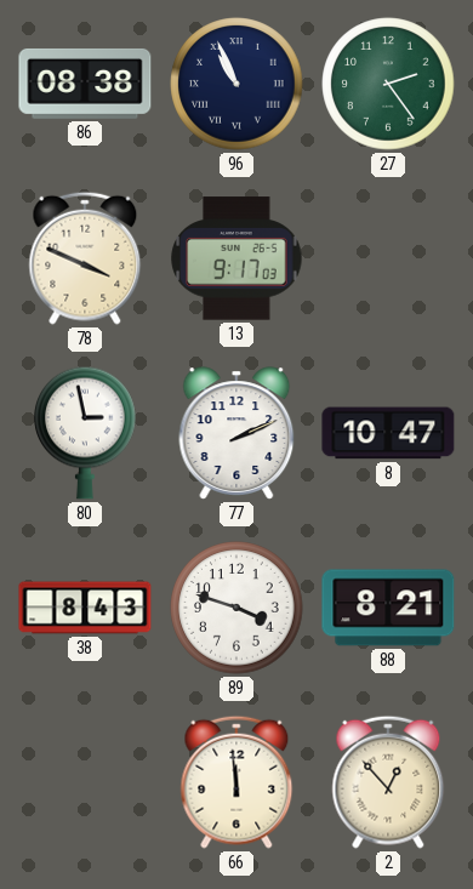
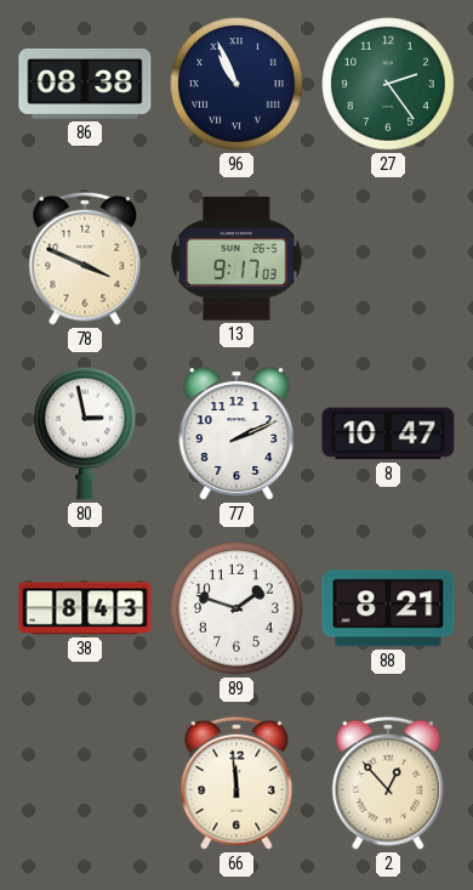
89: 3:48 -> 1:48
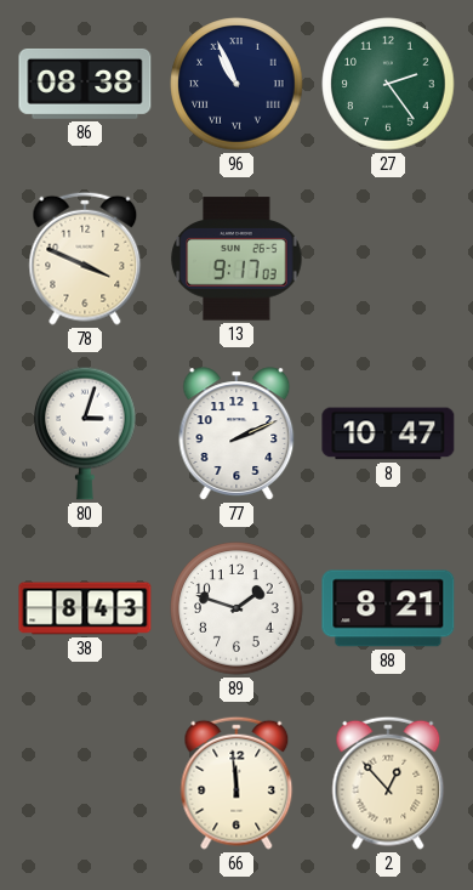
80: 2:58 -> 3:03
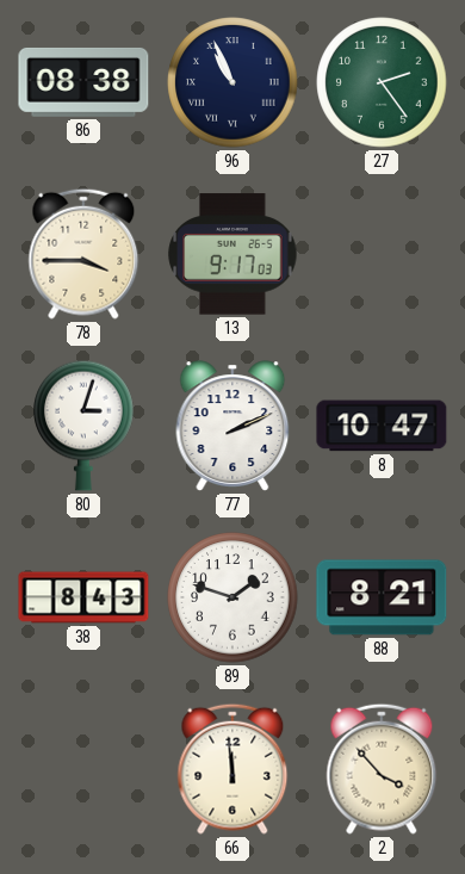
78: 3:49 -> 3:45
2: 12:53 -> 3:53
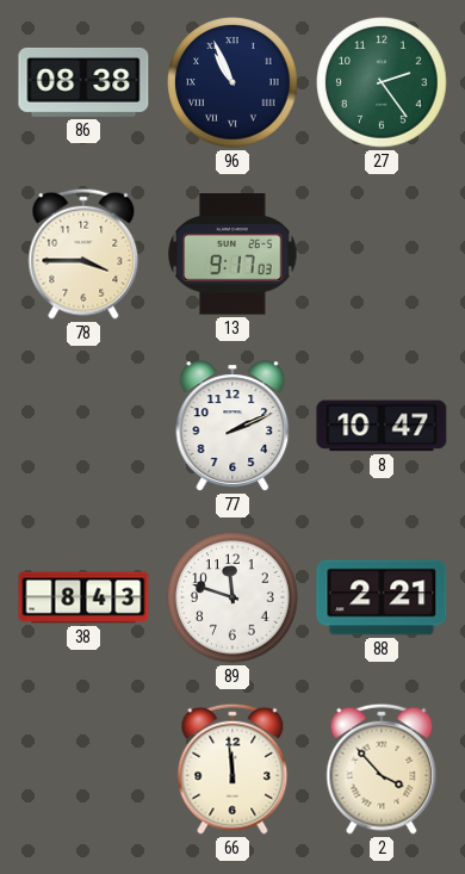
80: 3:03 -> none
89: 1:48 -> 11:48
88: 8:21 -> 2:21
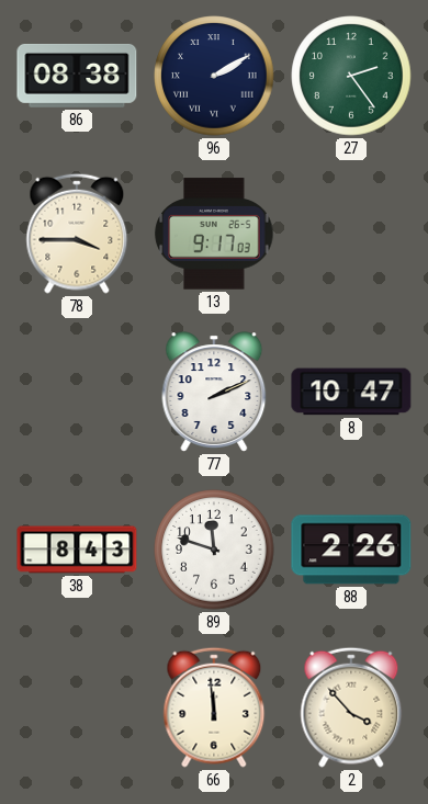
96: 10:56 -> 2:10
88: 2:21 -> 2:26
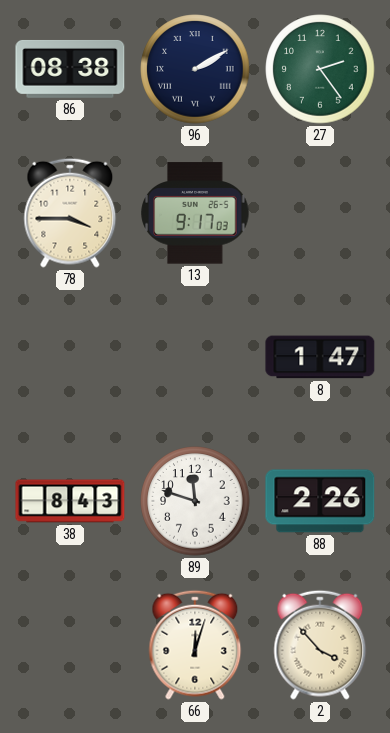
77: 2:11 -> none
8: 10:47 -> 1:47
66: 11:59 -> 12:03
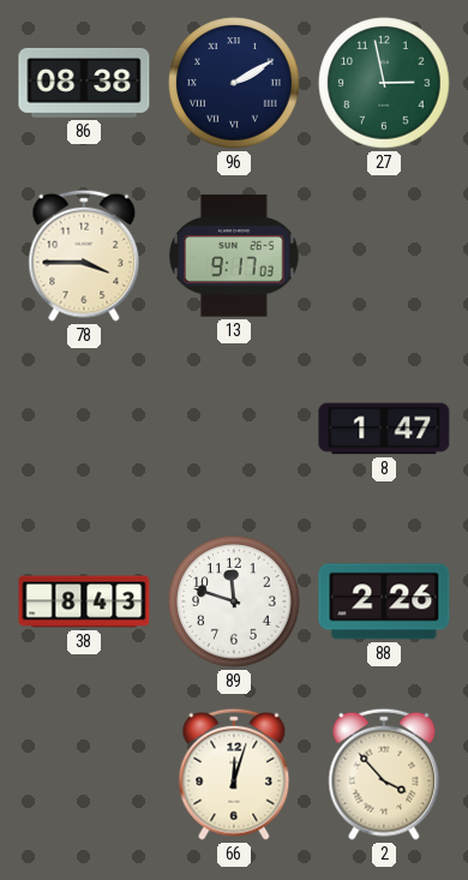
27: 2:24 -> 2:58
